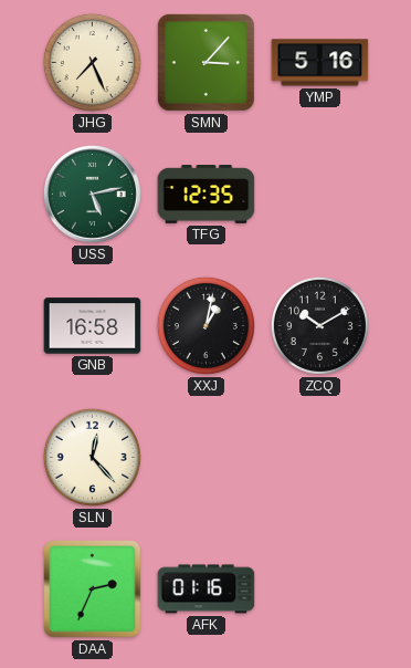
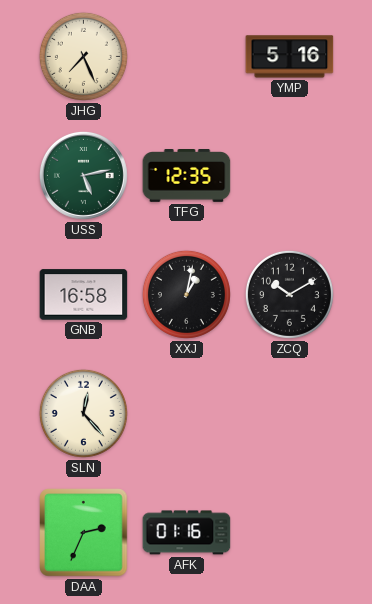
SMN: 3:07 -> none
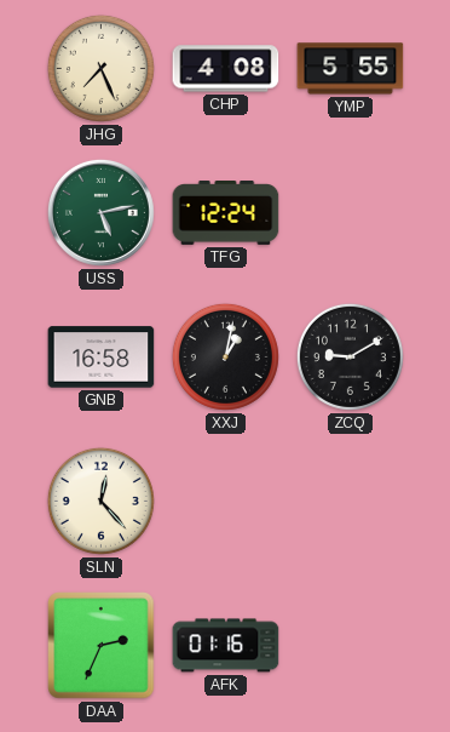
CHP: none -> 4:08
YMP: 5:16 -> 5:55
TFG: 12:35 -> 12:24
ZCQ: 10:10 -> 9:10
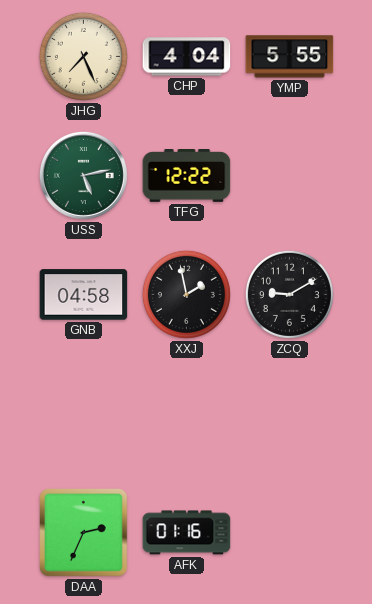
CHP: 4:08 -> 4:04
TFG: 12:24 -> 12:22
GNB: 16:58 -> 04:58
XXJ: 1:02 -> 1:58
SLN: 12:23 -> none
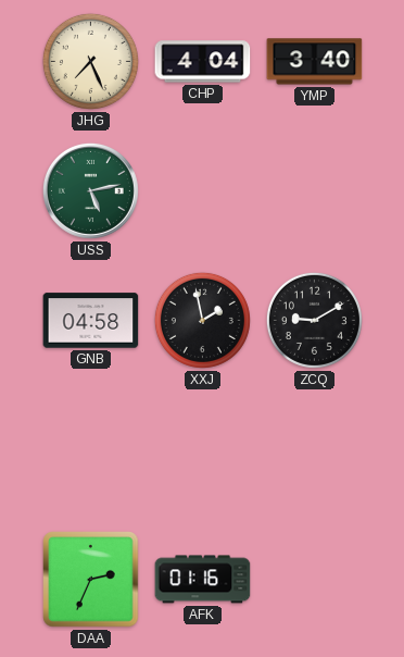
YMP: 5:55 -> 3:40
TFG: 12:22 -> none
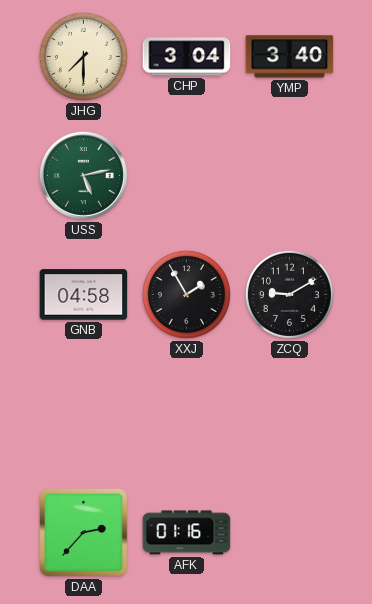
JHG: 7:26 -> 7:30
CHP: 4:04 -> 3:04
XXJ: 1:58 -> 1:55
DAA: 2:34 -> 2:37
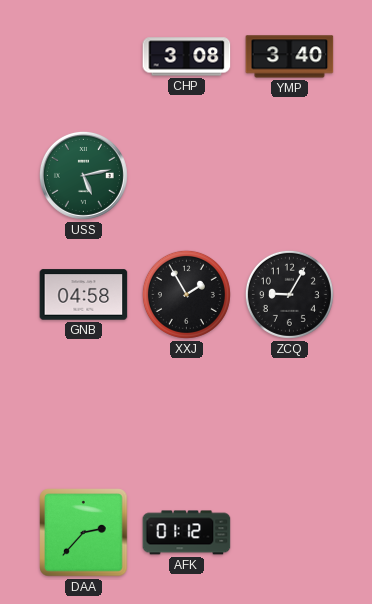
JHG: 7:30 -> none
CHP: 3:04 -> 3:08
ZCQ: 9:10 -> 9:05
AFK: 01:16 -> 01:12
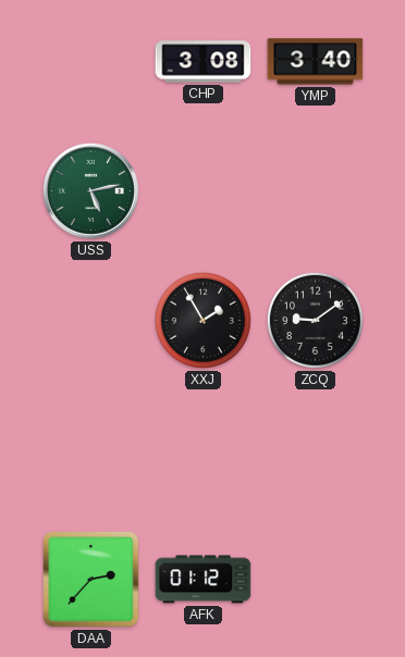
GNB: 04:58 -> none
ZCQ: 9:05 -> 9:09
